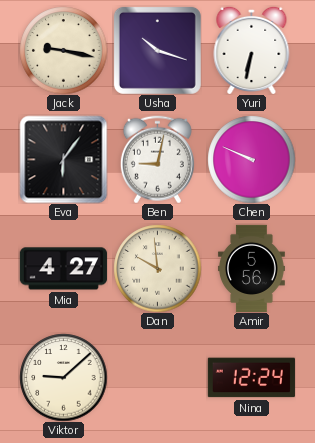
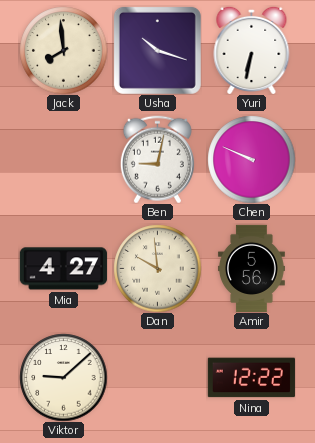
Jack: 9:17 -> 7:59
Eva: 6:06 -> none
Nina: 12:24 -> 12:22
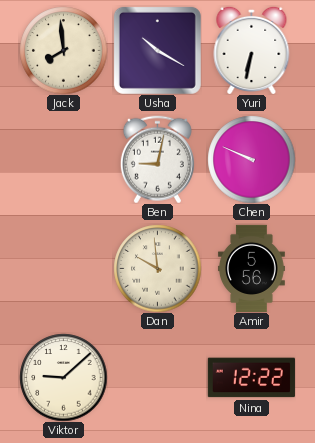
Usha: 10:18 -> 10:20
Mia: 4:27 -> none
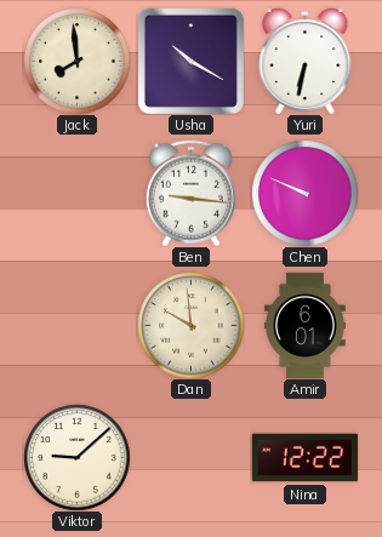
Ben: 9:02 -> 9:16
Amir: 5:56 -> 6:01
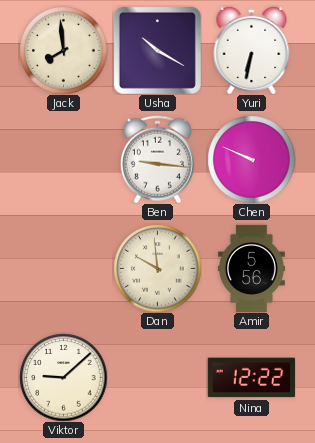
Amir: 6:01 -> 5:56
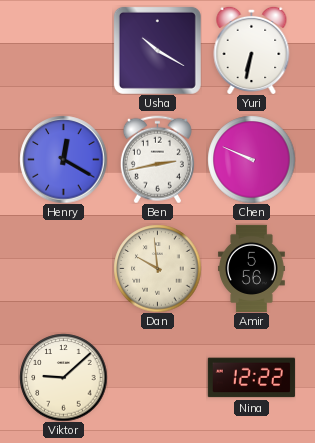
Jack: 7:59 -> none
Henry: none -> 12:20
Ben: 9:16 -> 2:43
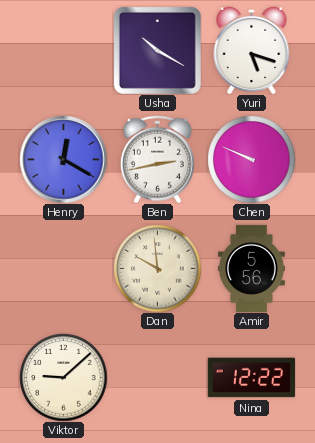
Yuri: 6:32 -> 5:18
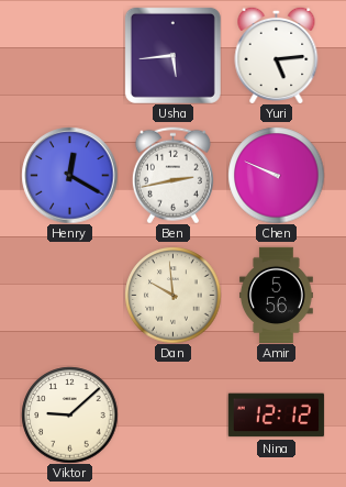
Usha: 10:20 -> 5:44
Yuri: 5:18 -> 5:14
Nina: 12:22 -> 12:12
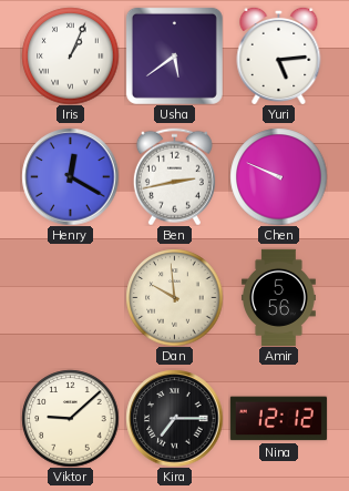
Iris: none -> 1:04
Usha: 5:44 -> 5:39
Kira: none -> 7:15
